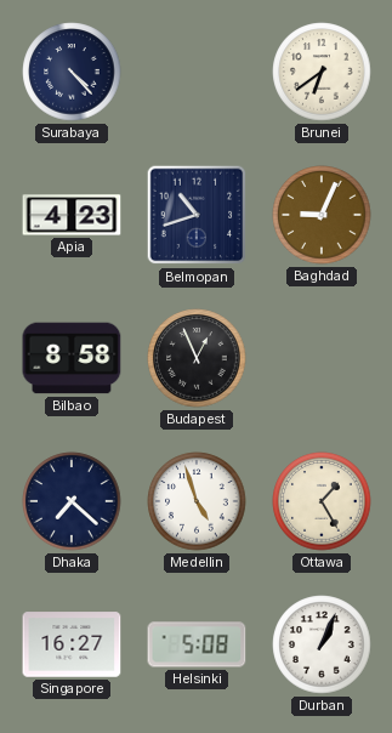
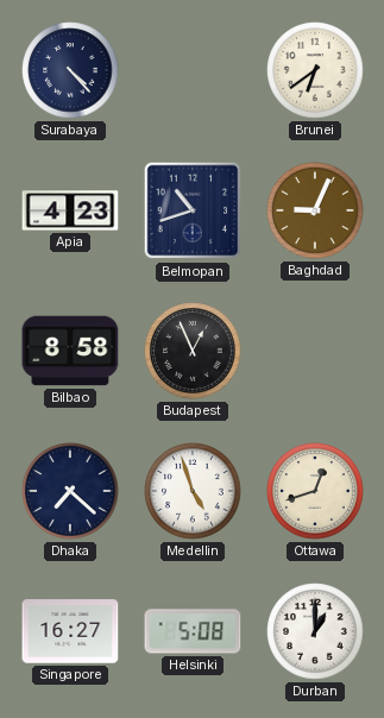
Ottawa: 1:25 -> 12:42
Durban: 1:04 -> 1:00
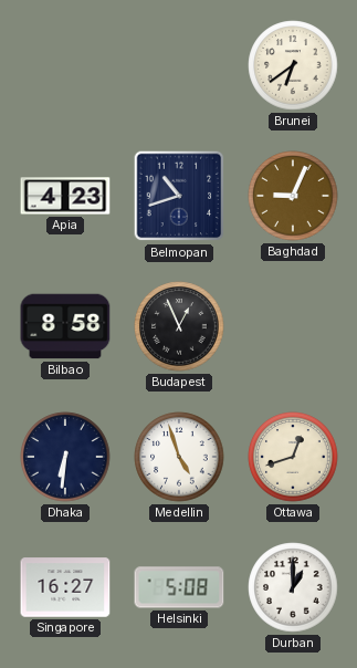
Surabaya: 4:23 -> none
Dhaka: 7:22 -> 6:31
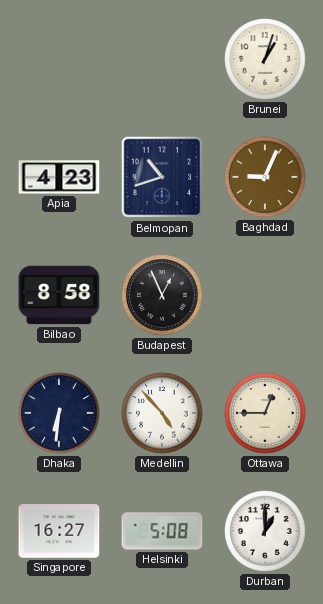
Brunei: 6:39 -> 1:03
Medellin: 4:57 -> 4:53
Ottawa: 12:42 -> 12:45
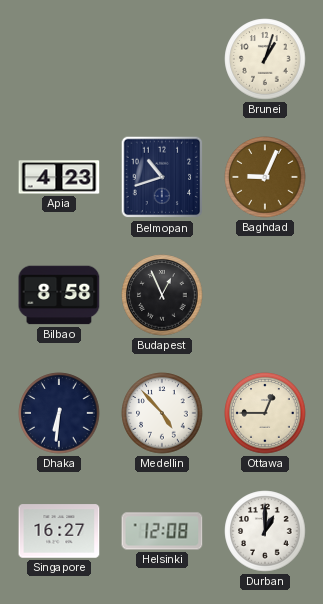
Helsinki: 5:08 -> 12:08
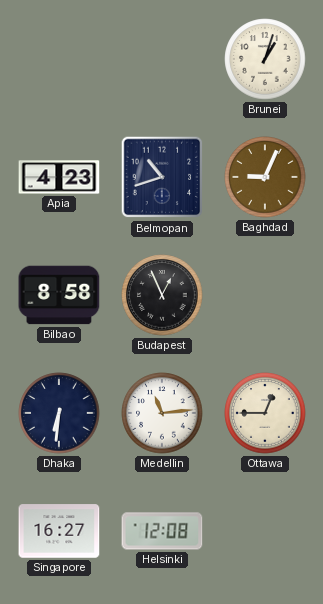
Medellin: 4:53 -> 11:14
Durban: 1:00 -> none
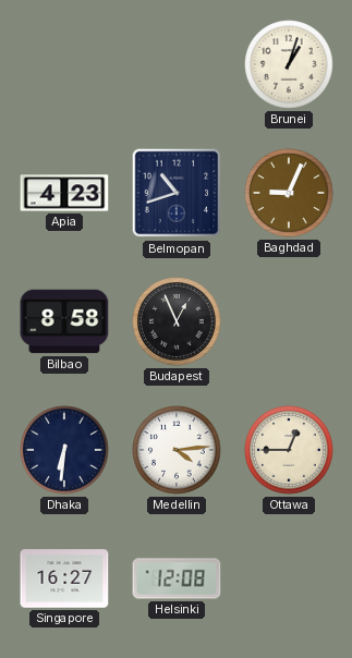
Medellin: 11:14 -> 4:14
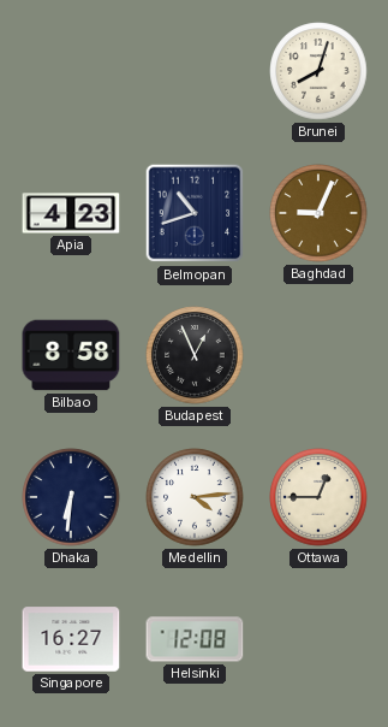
Brunei: 1:03 -> 8:03
